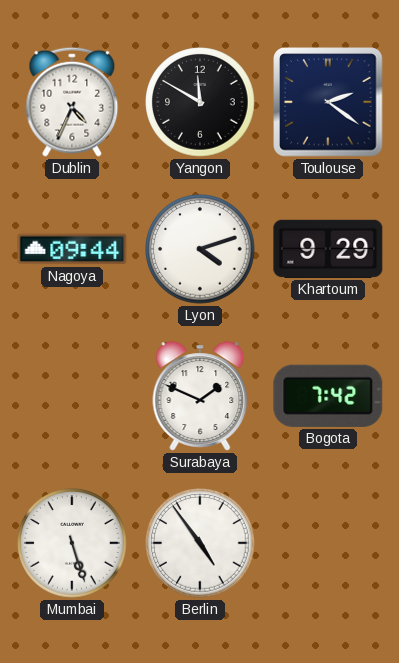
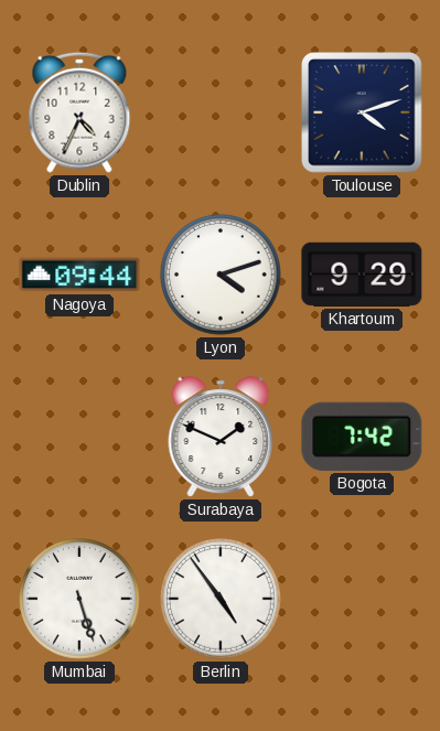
Yangon: 11:50 -> none
Toulouse: 2:21 -> 4:12
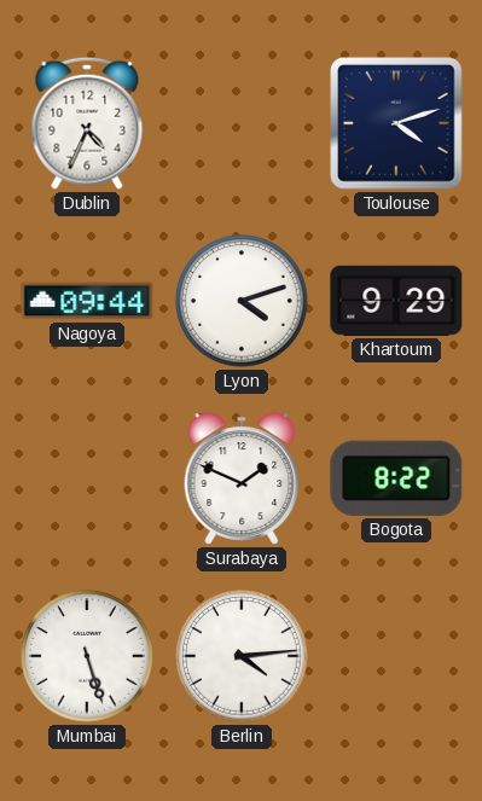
Bogota: 7:42 -> 8:22
Berlin: 4:54 -> 4:14
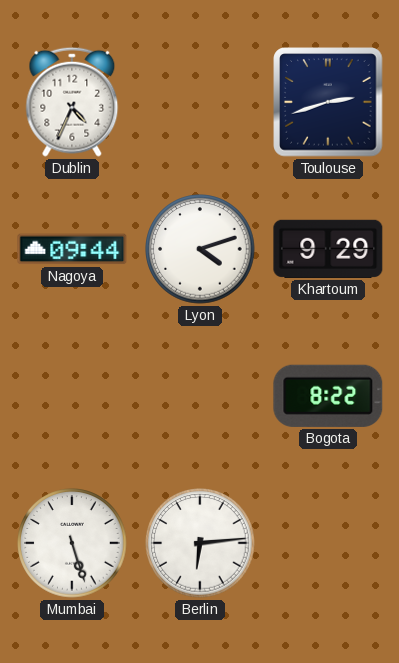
Toulouse: 4:12 -> 2:42
Surabaya: 1:49 -> none
Berlin: 4:14 -> 6:14
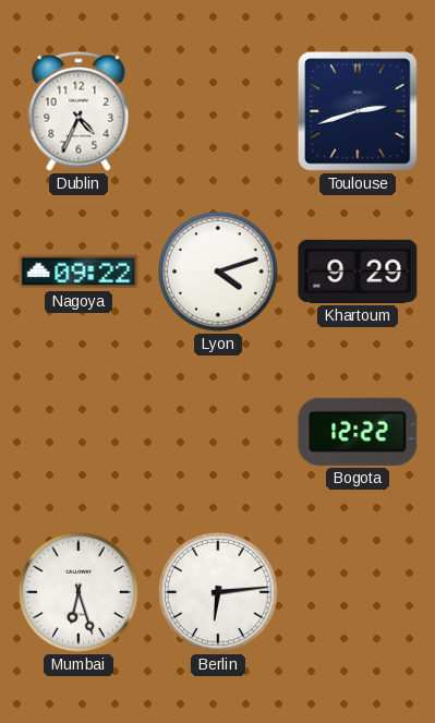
Nagoya: 09:44 -> 09:22
Bogota: 8:22 -> 12:22
Mumbai: 5:27 -> 6:27
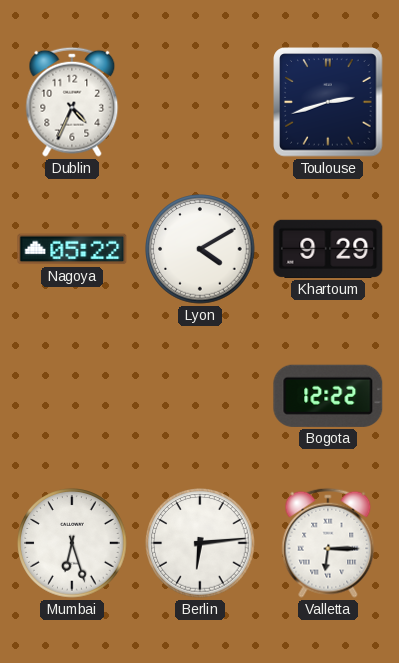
Nagoya: 09:22 -> 05:22
Lyon: 4:12 -> 4:10
Valletta: none -> 6:15
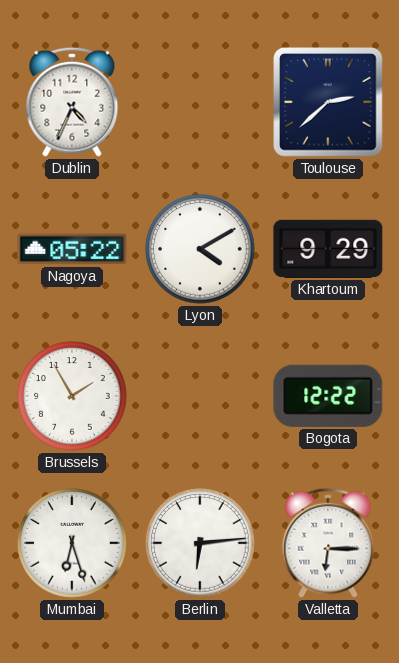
Toulouse: 2:42 -> 2:38
Brussels: none -> 1:55
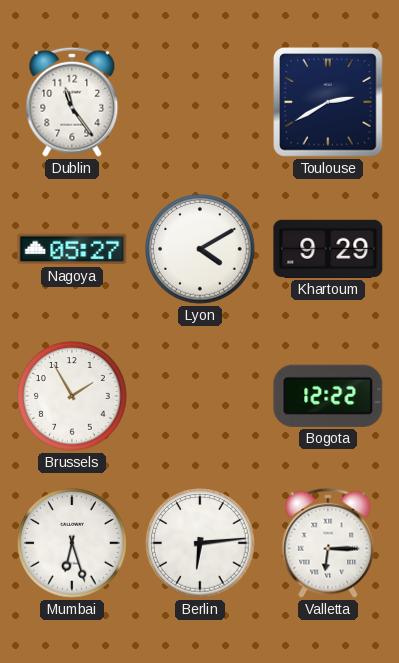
Dublin: 4:34 -> 11:24
Toulouse: 2:38 -> 2:40
Nagoya: 05:22 -> 05:27
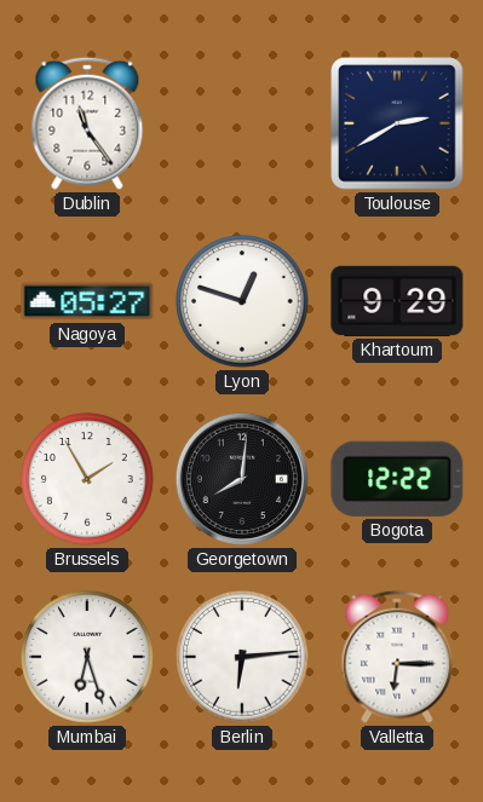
Lyon: 4:10 -> 12:48
Georgetown: none -> 8:01
